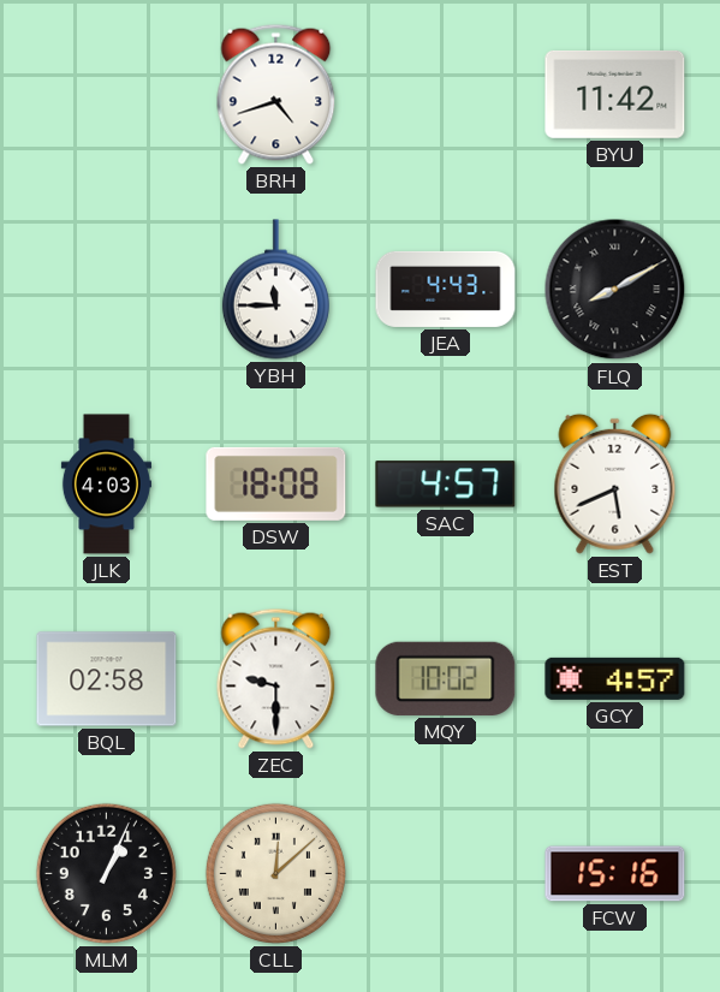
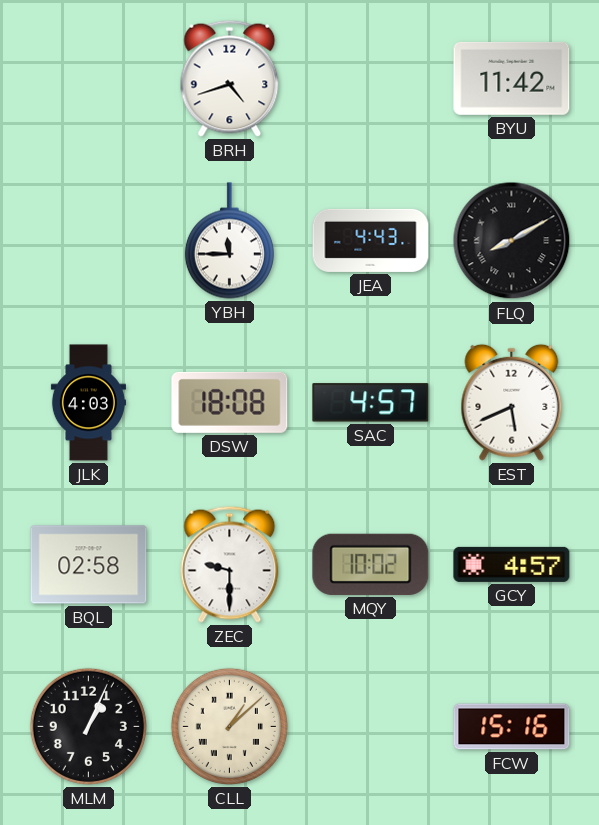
CLL: 12:08 -> 1:08
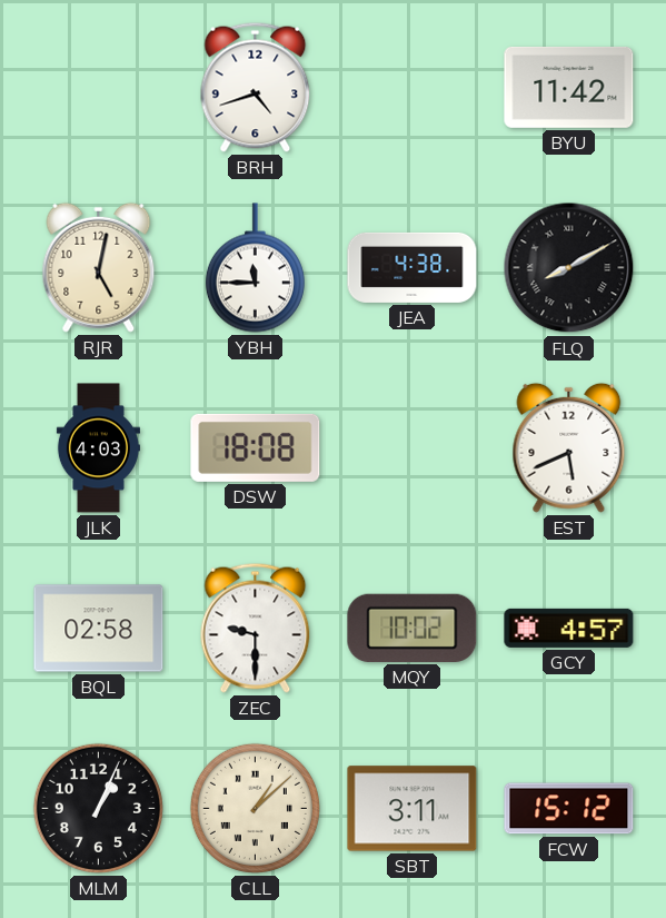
RJR: none -> 5:02
JEA: 4:43 -> 4:38
SAC: 4:57 -> none
SBT: none -> 3:11
FCW: 15:16 -> 15:12
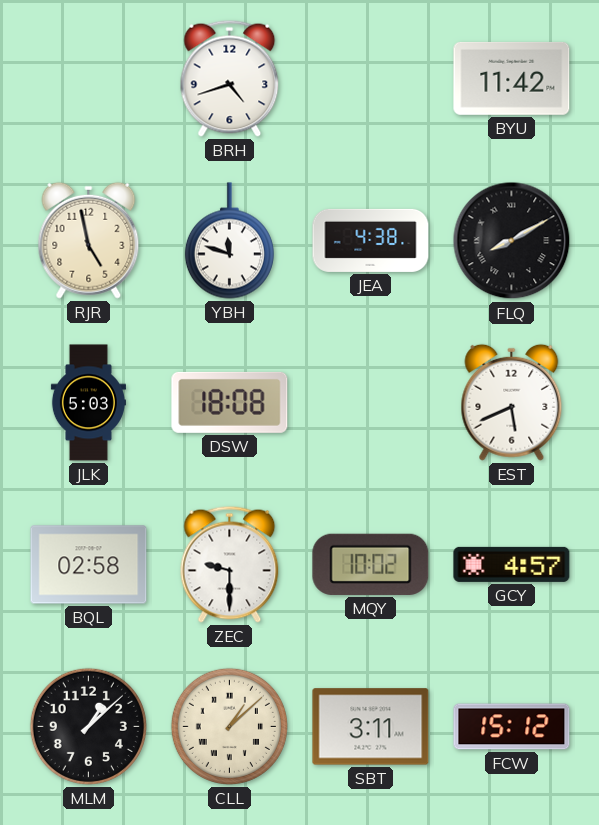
RJR: 5:02 -> 4:58
YBH: 11:45 -> 11:48
JLK: 4:03 -> 5:03
MLM: 1:04 -> 1:08
